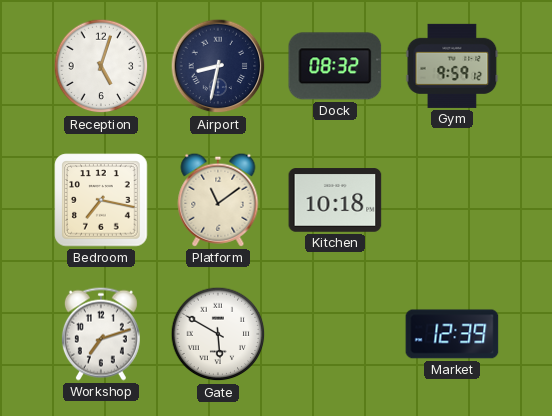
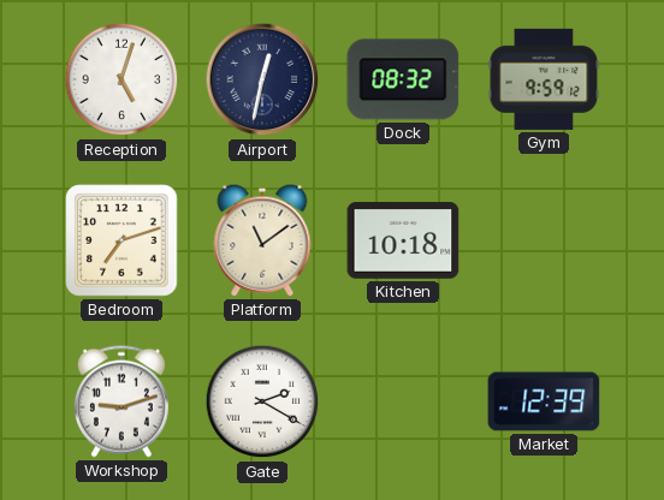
Airport: 8:32 -> 12:32
Bedroom: 7:17 -> 7:12
Workshop: 7:12 -> 9:12
Gate: 5:50 -> 2:20
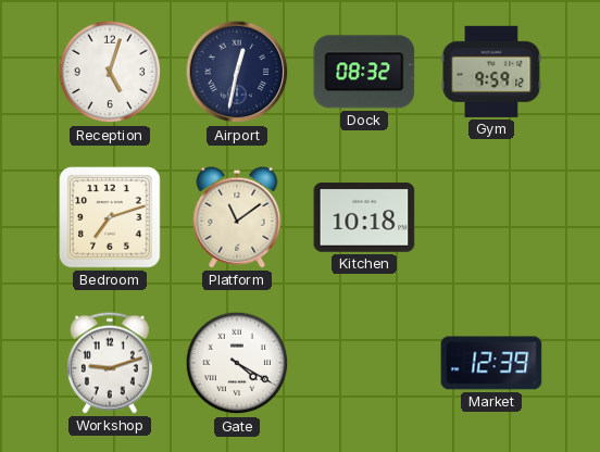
Gate: 2:20 -> 4:20
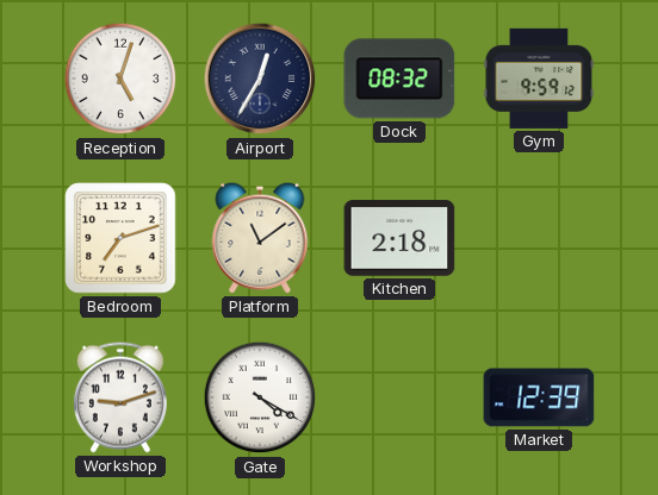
Airport: 12:32 -> 12:35
Kitchen: 10:18 -> 2:18
